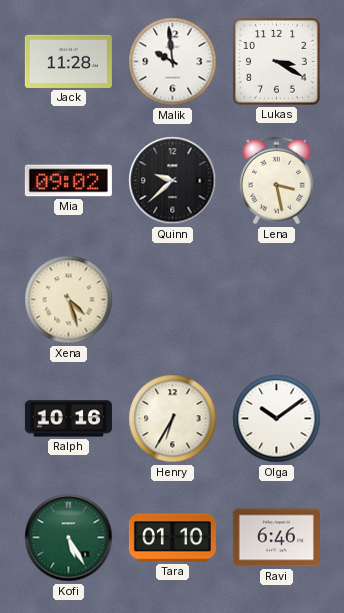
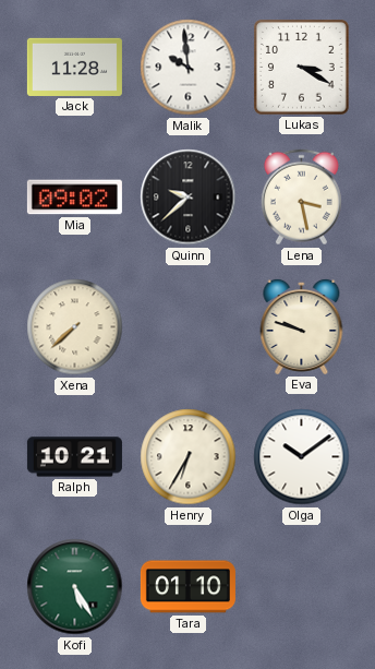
Xena: 4:27 -> 7:38
Eva: none -> 9:48
Ralph: 10:16 -> 10:21
Ravi: 6:46 -> none
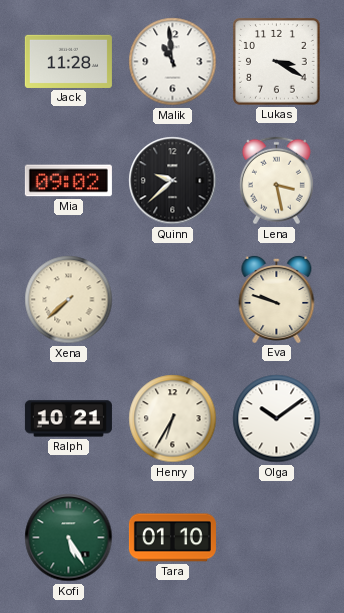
Malik: 9:59 -> 10:59
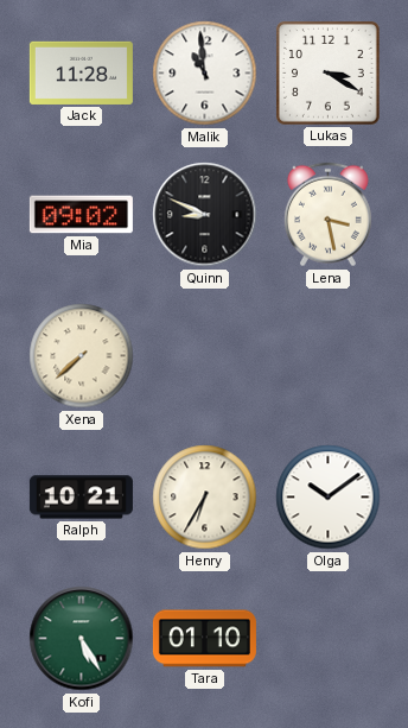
Quinn: 9:38 -> 8:49
Eva: 9:48 -> none
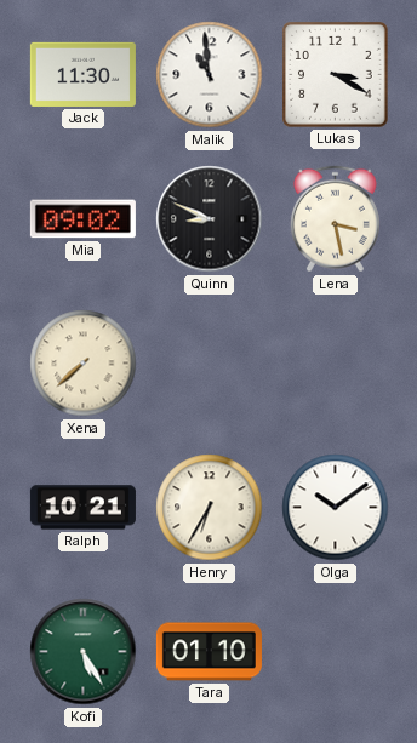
Jack: 11:28 -> 11:30
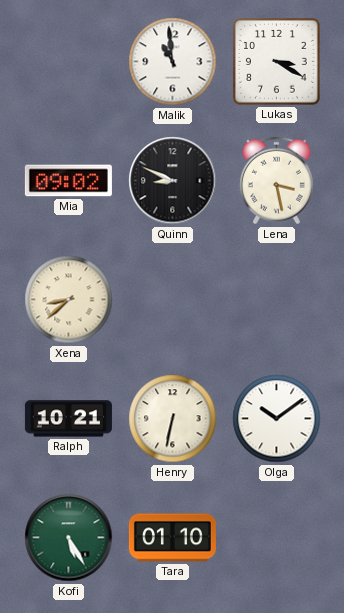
Jack: 11:30 -> none
Xena: 7:38 -> 8:38
Henry: 6:35 -> 6:32
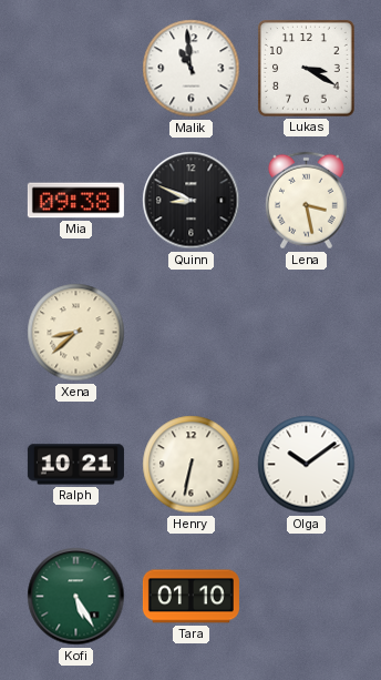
Mia: 09:02 -> 09:38
